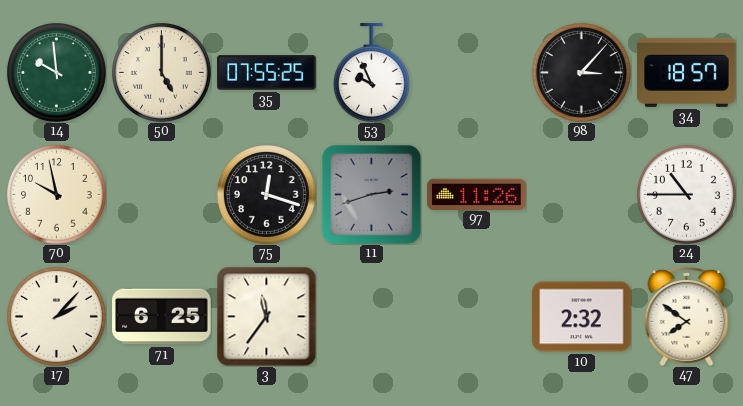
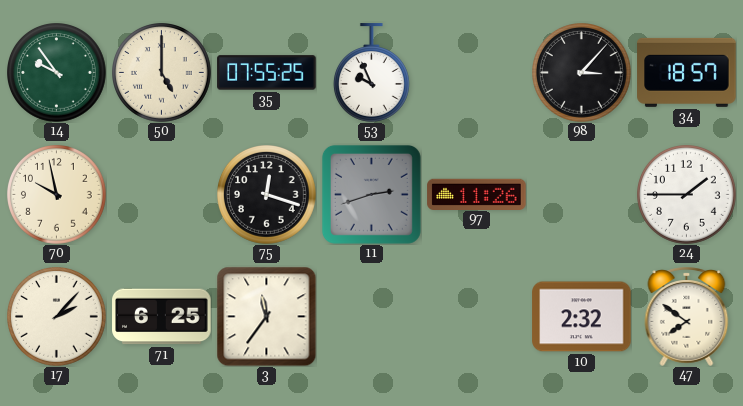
14: 9:59 -> 9:54
24: 10:45 -> 1:45
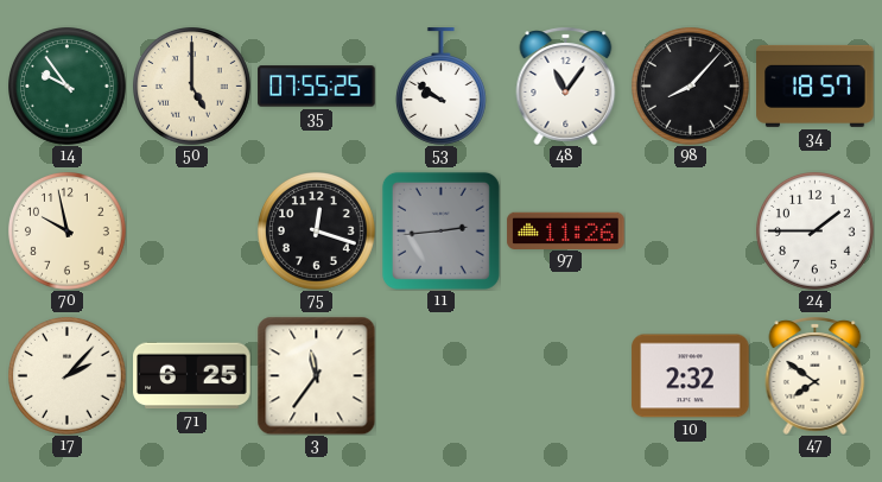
53: 9:56 -> 9:51
48: none -> 11:06
98: 3:07 -> 8:07
11: 2:42 -> 2:44
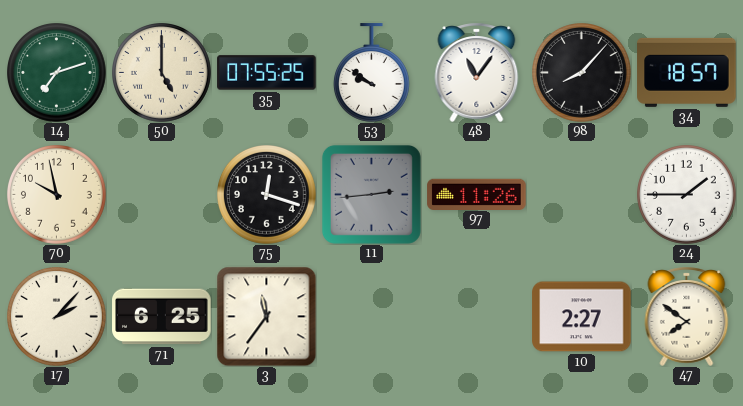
14: 9:54 -> 7:12
10: 2:32 -> 2:27
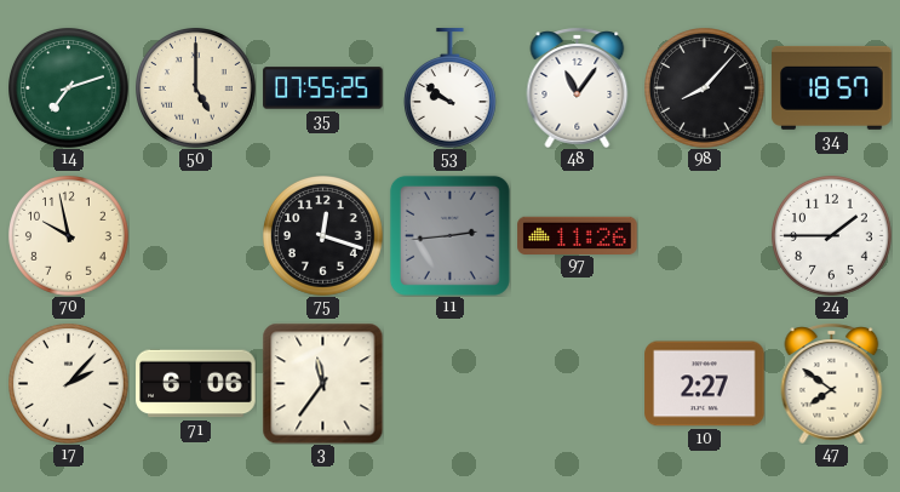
71: 6:25 -> 6:06
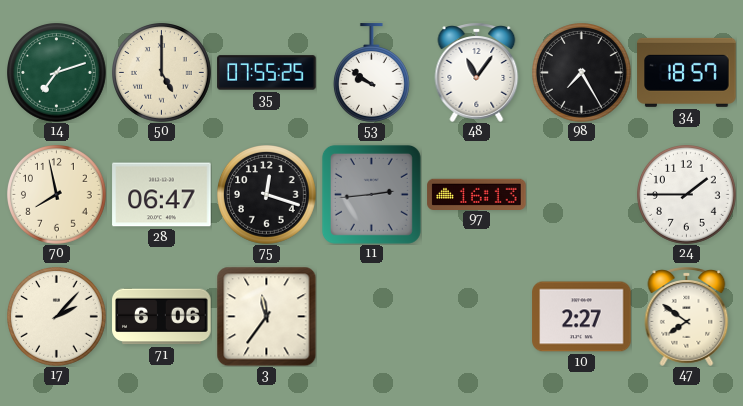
98: 8:07 -> 7:25
70: 9:58 -> 7:58
28: none -> 06:47
97: 11:26 -> 16:13
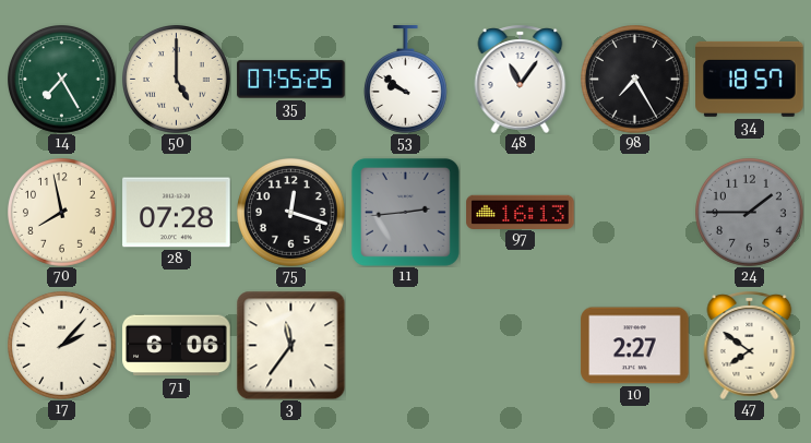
14: 7:12 -> 7:25
28: 06:47 -> 07:28
24 dial: white -> grey
